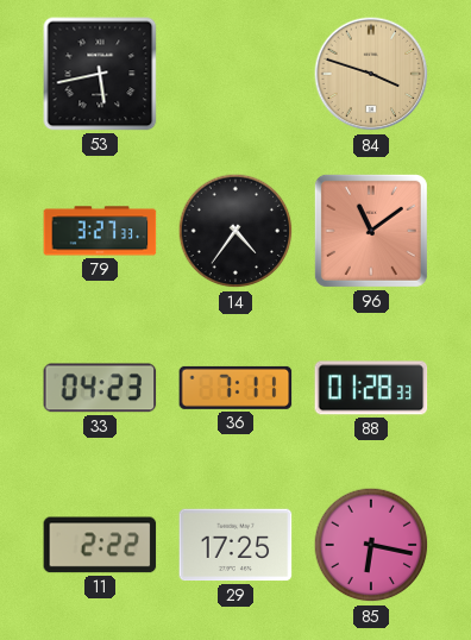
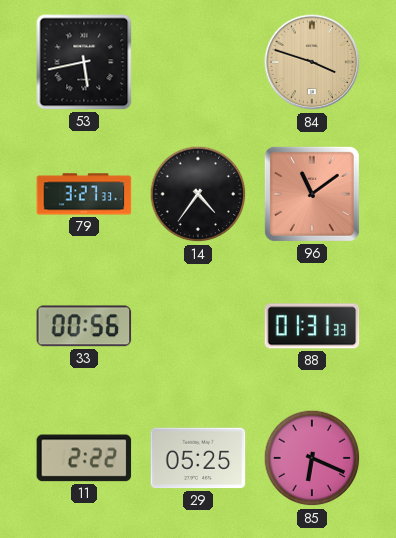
33: 04:23 -> 00:56
36: 7:11 -> none
88: 01:28 -> 01:31
29: 17:25 -> 05:25
85: 6:17 -> 6:19
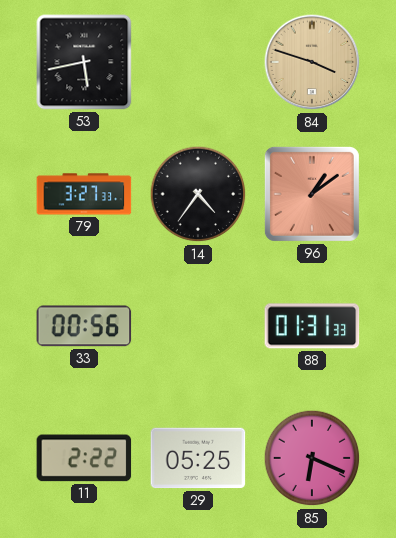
96: 11:09 -> 1:09
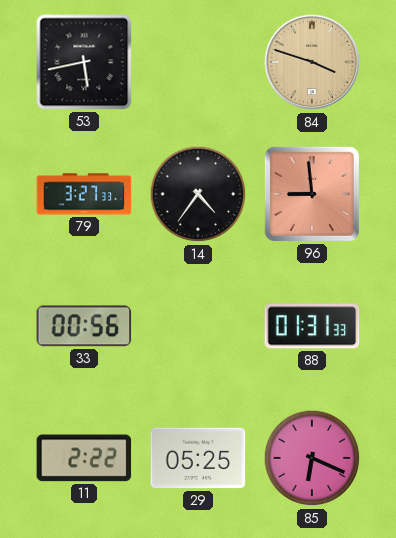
96: 1:09 -> 8:59
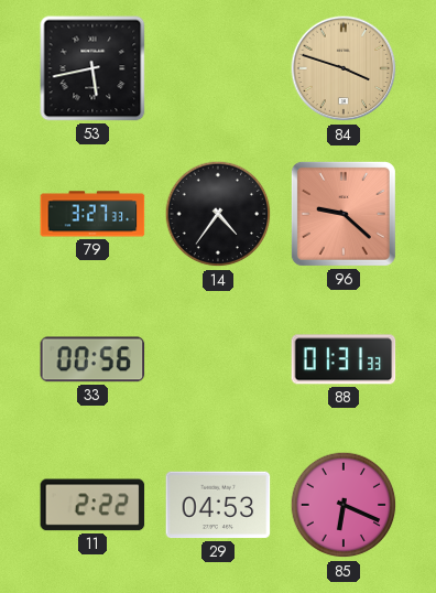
96: 8:59 -> 9:22
29: 05:25 -> 04:53
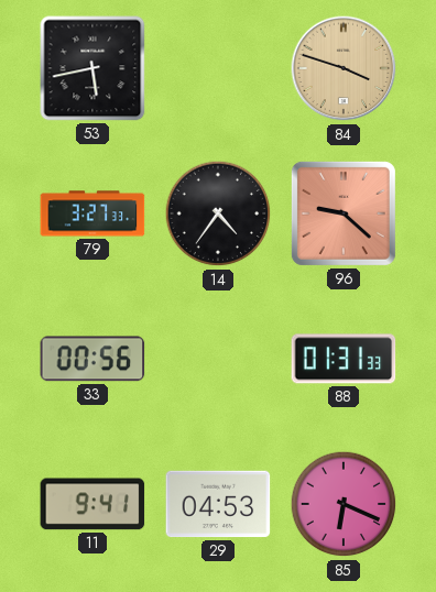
11: 2:22 -> 9:41
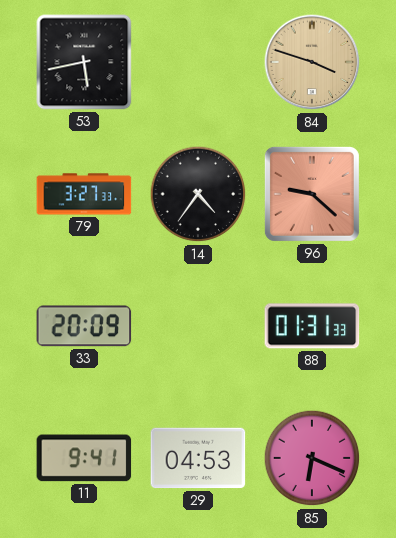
33: 00:56 -> 20:09
